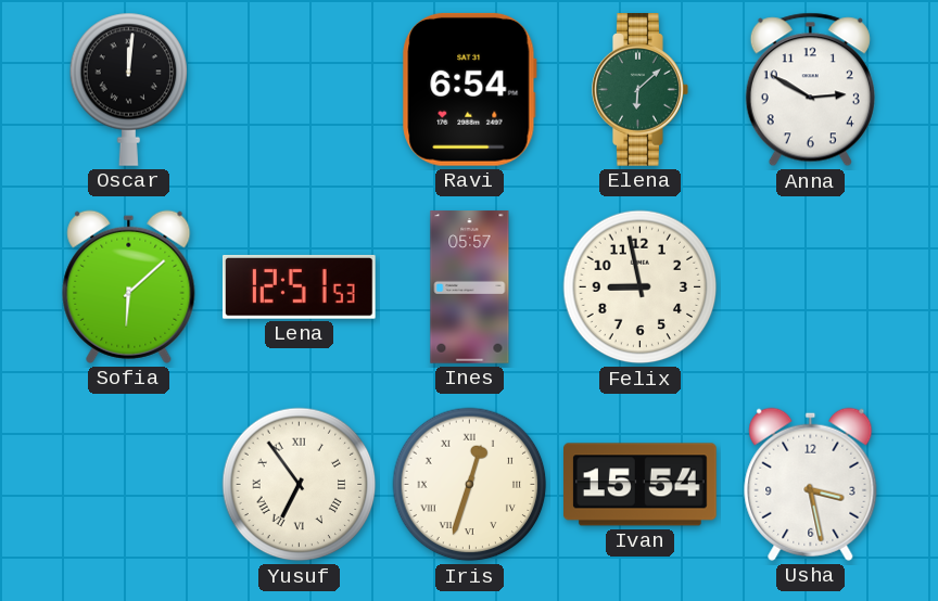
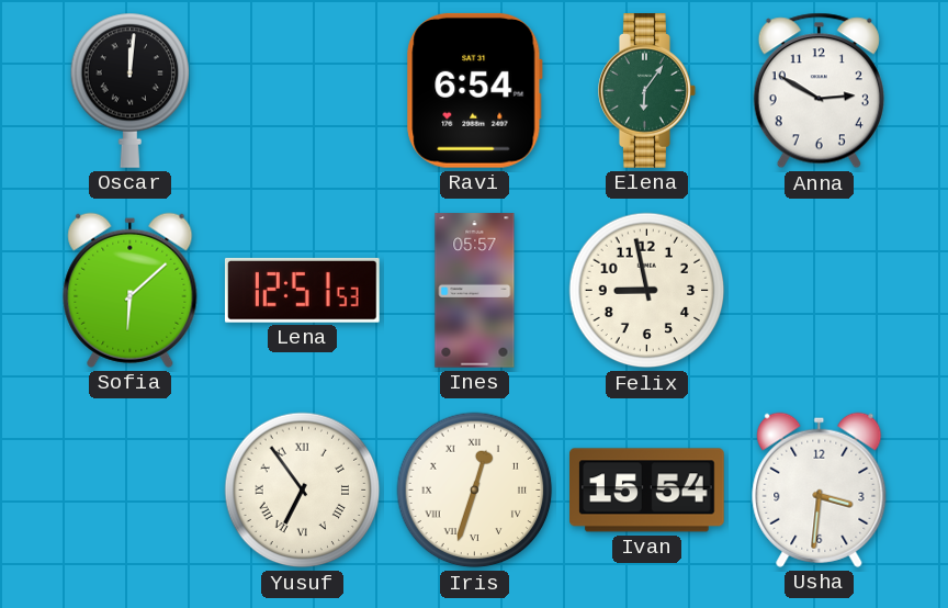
Elena: 6:08 -> 6:06
Usha: 3:28 -> 3:31
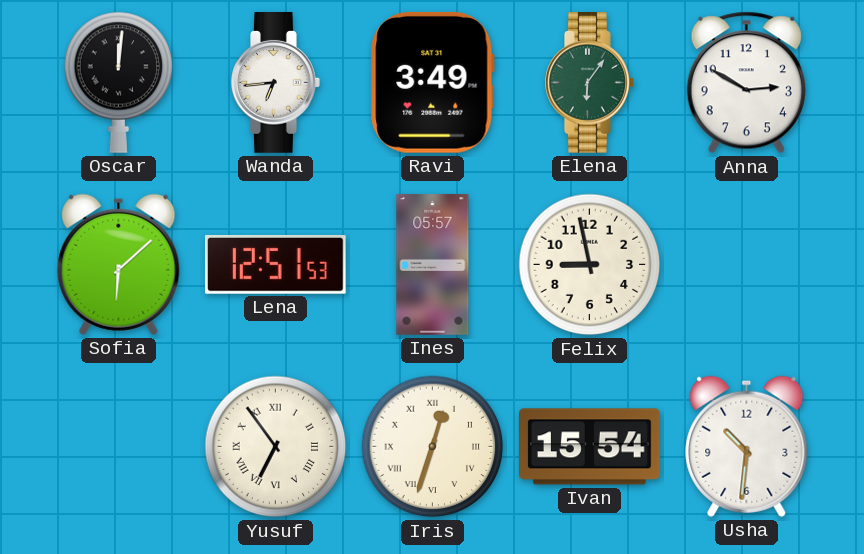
Wanda: none -> 6:44
Ravi: 6:54 -> 3:49
Usha: 3:31 -> 10:31
